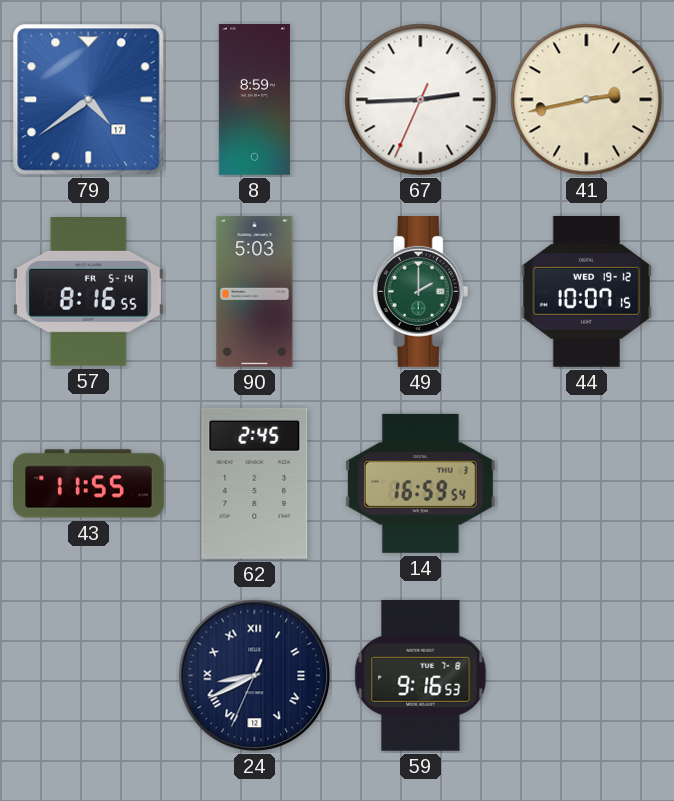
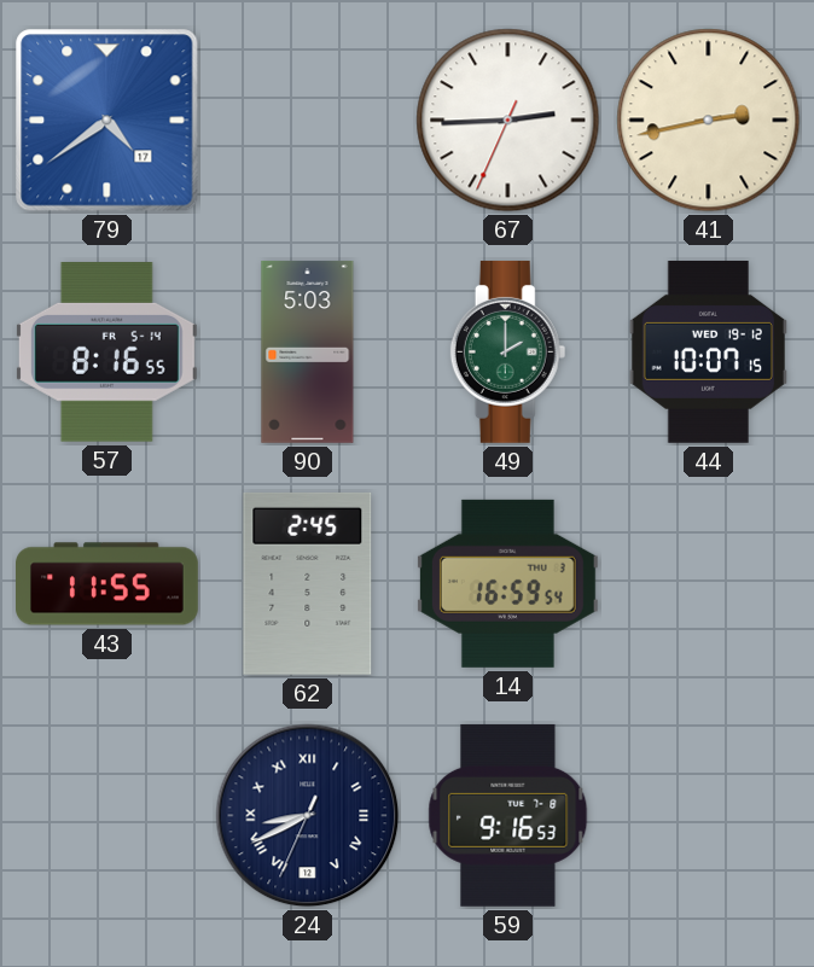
8: 8:59 -> none
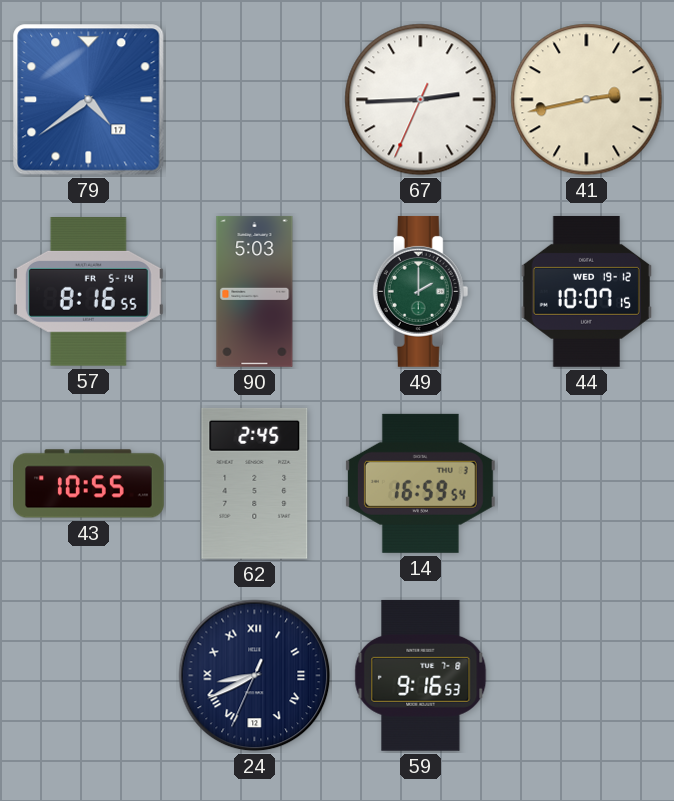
43: 11:55 -> 10:55
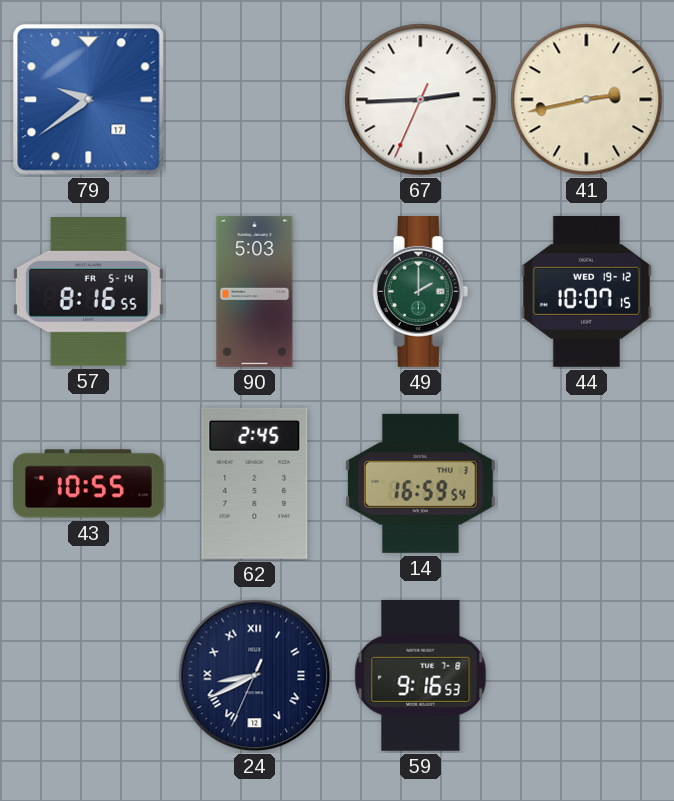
79: 4:39 -> 9:39
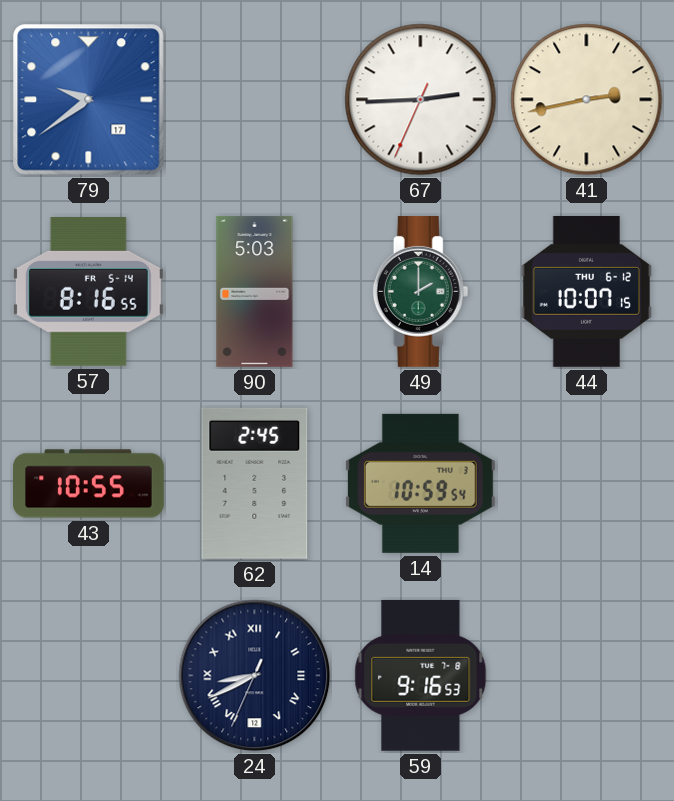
44 date: WED 19-12 -> THU 6-12
14: 16:59 -> 10:59
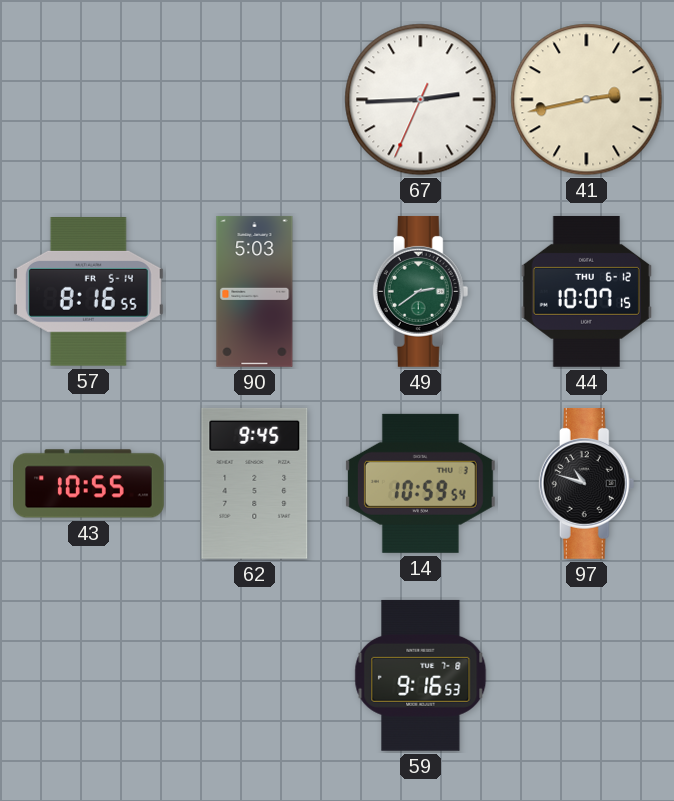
79: 9:39 -> none
49: 2:00 -> 2:39
62: 2:45 -> 9:45
97: none -> 10:48
24: 8:40 -> none
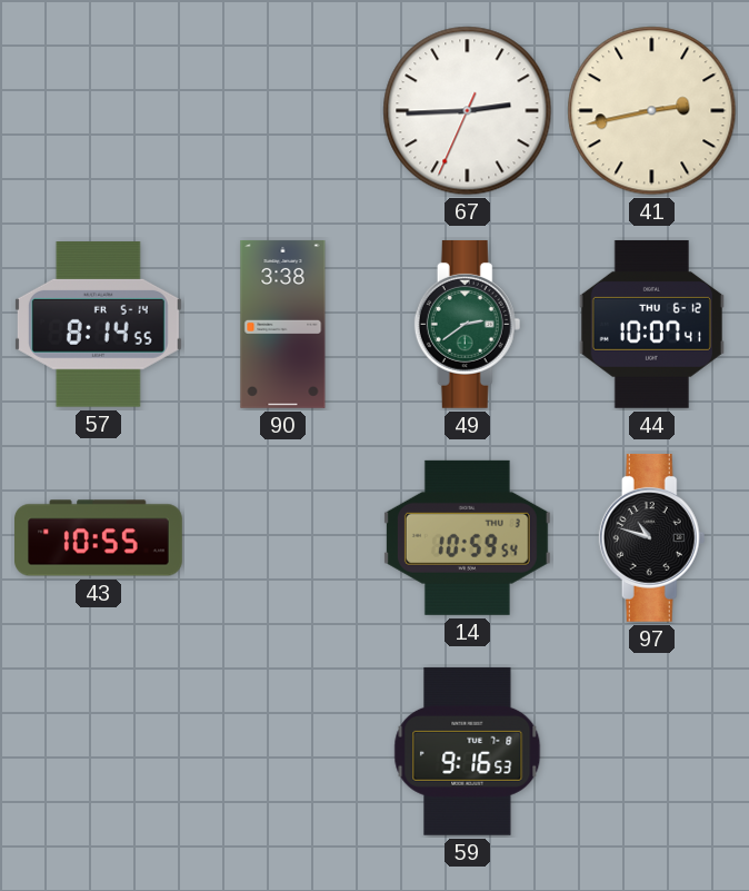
57: 8:16 -> 8:14
90: 5:03 -> 3:38
44: 10:07:15 -> 10:07:41
62: 9:45 -> none
